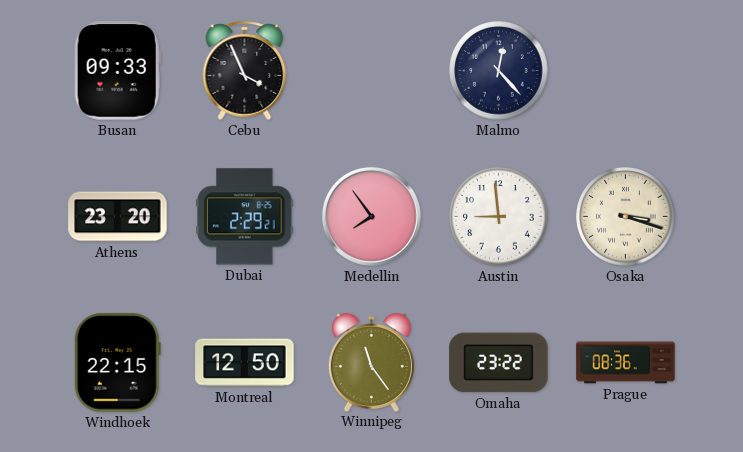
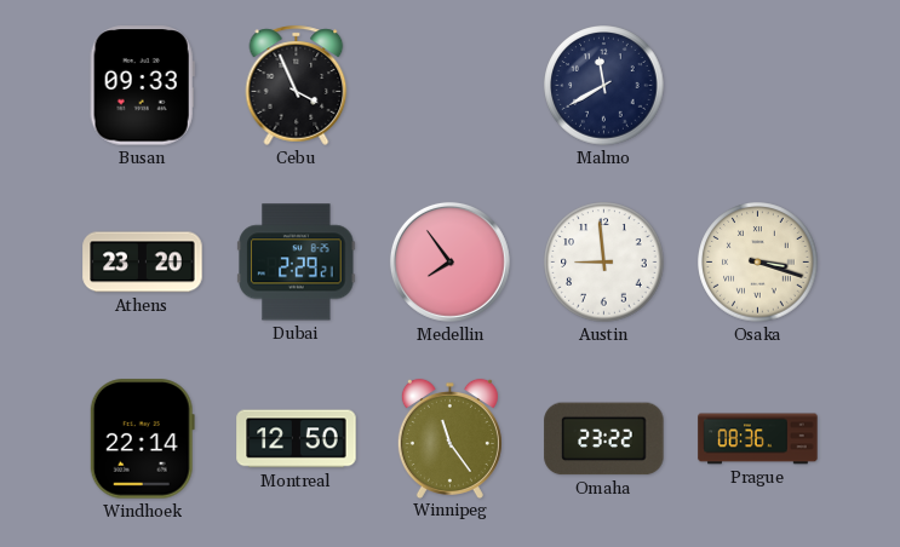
Malmo: 12:23 -> 11:40
Windhoek: 22:15 -> 22:14
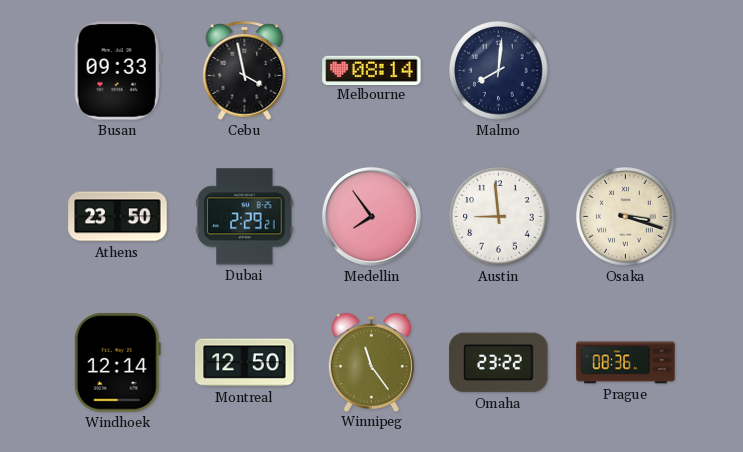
Cebu: 3:56 -> 3:58
Melbourne: none -> 08:14
Malmo: 11:40 -> 8:01
Athens: 23:20 -> 23:50
Windhoek: 22:14 -> 12:14
